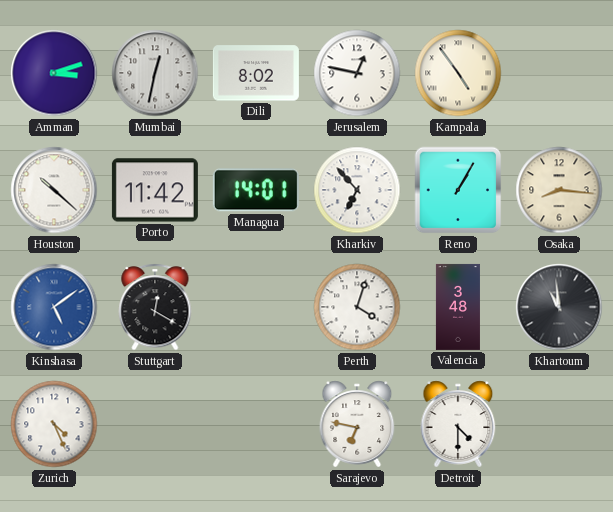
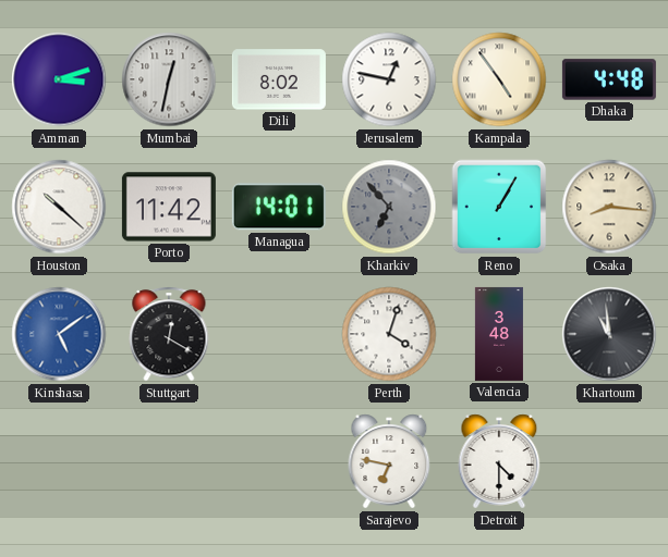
Dhaka: none -> 4:48
Kharkiv dial: white -> grey
Zurich: 4:26 -> none
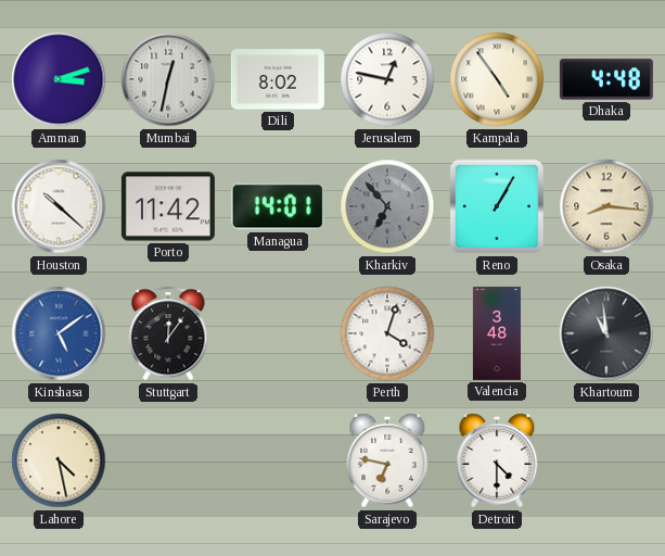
Stuttgart: 12:20 -> 12:06
Lahore: none -> 4:28
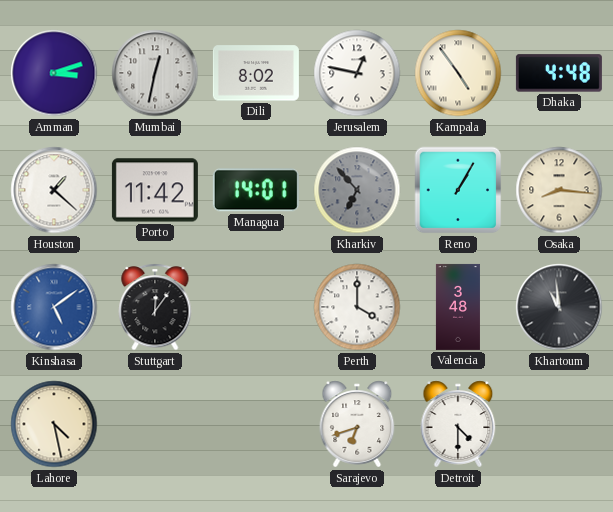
Houston: 10:22 -> 1:22
Perth: 4:03 -> 4:00
Sarajevo: 6:47 -> 6:42
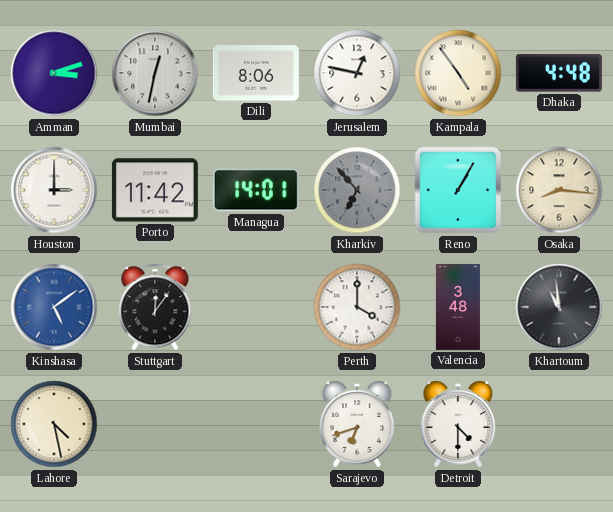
Dili: 8:02 -> 8:06
Houston: 1:22 -> 3:00
